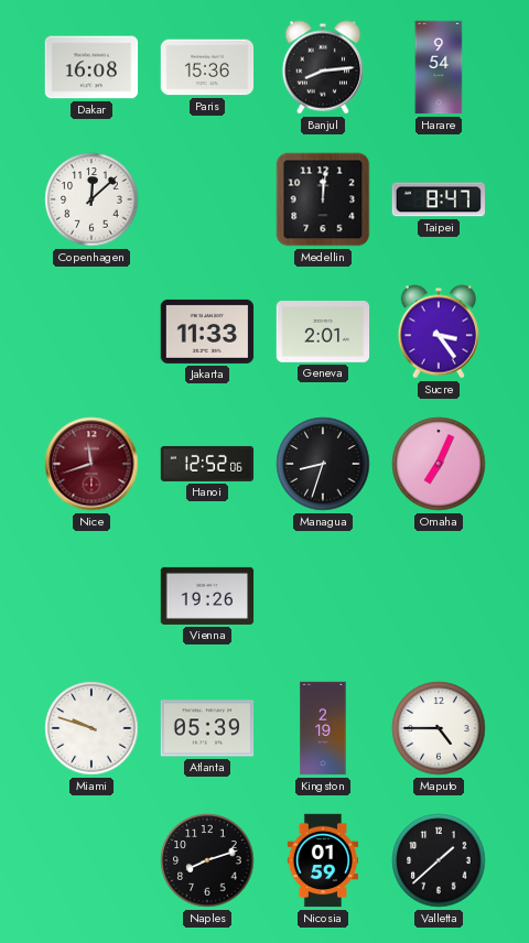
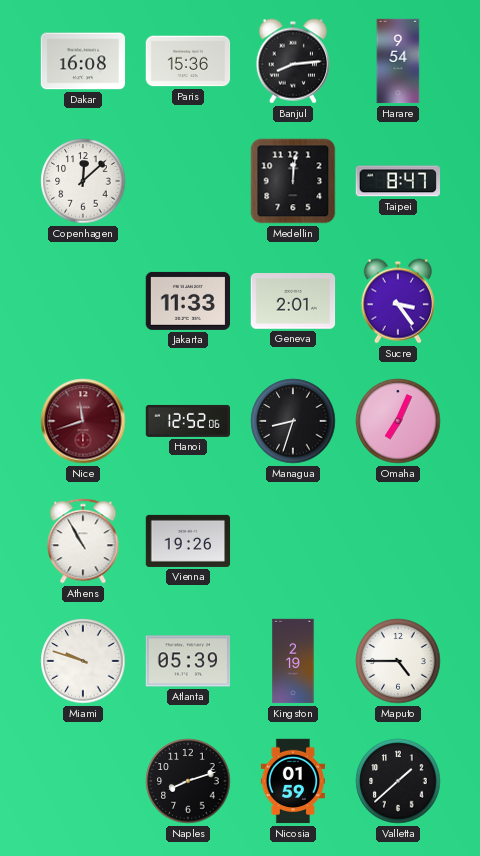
Athens: none -> 10:55
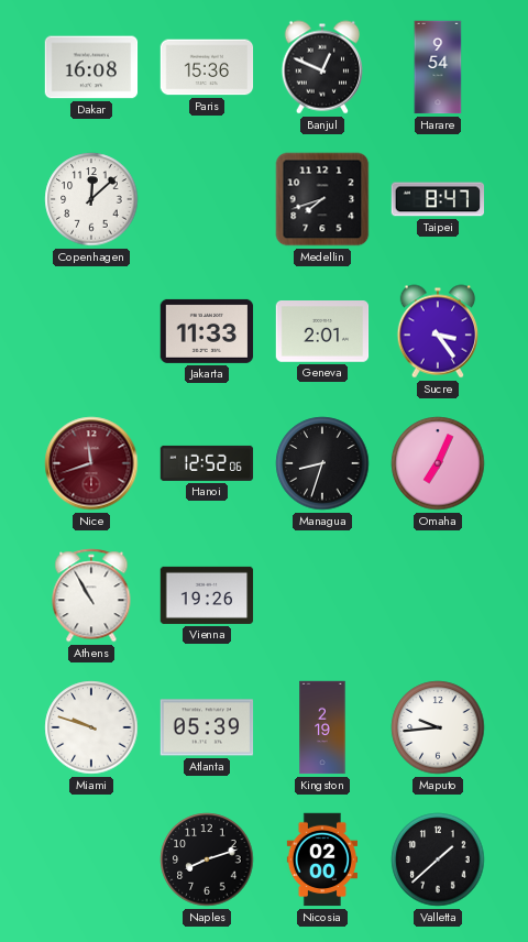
Banjul: 8:14 -> 12:49
Medellin: 12:01 -> 7:42
Maputo: 4:45 -> 9:44
Nicosia: 01:59 -> 02:00
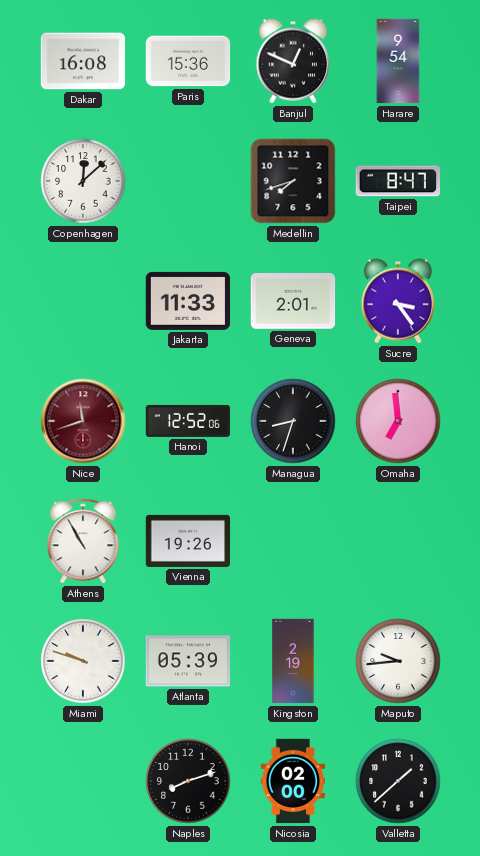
Omaha: 7:04 -> 6:59
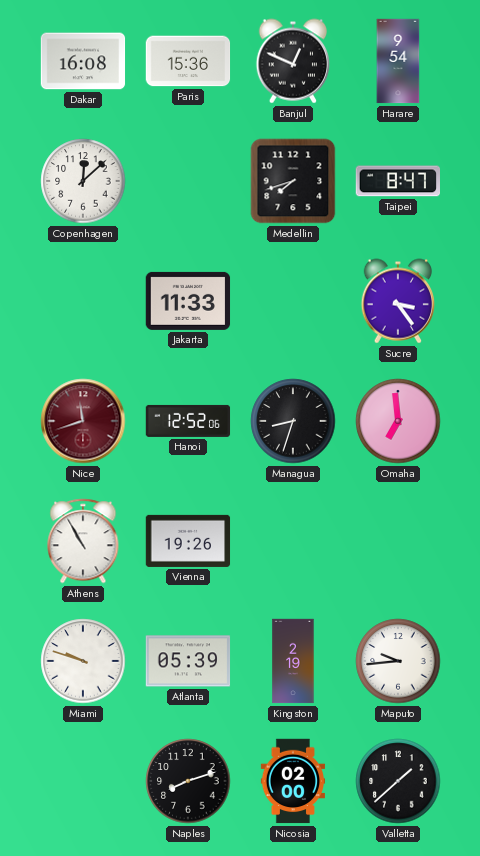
Geneva: 2:01 -> none
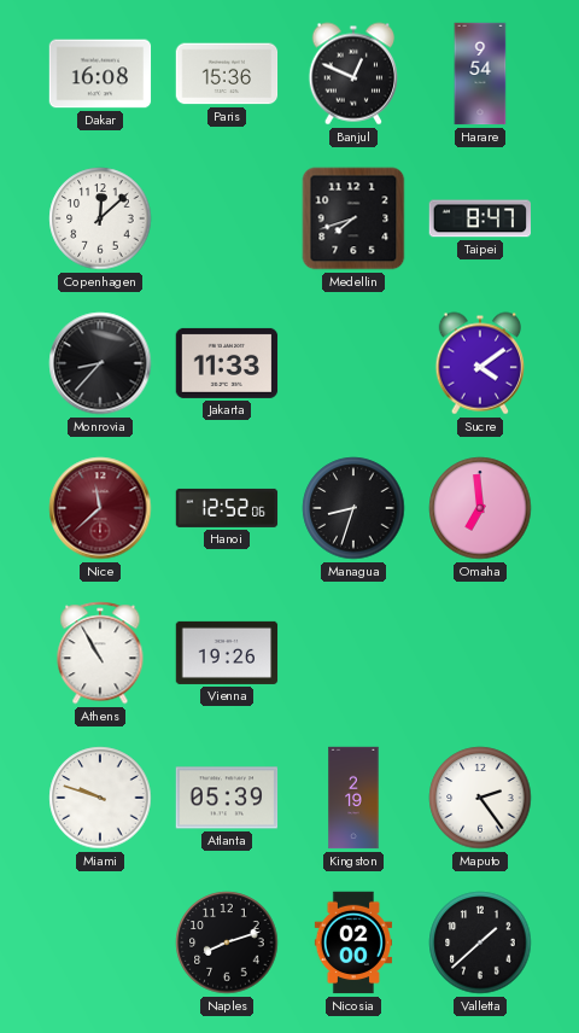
Monrovia: none -> 8:37
Sucre: 3:24 -> 4:09
Nice: 11:42 -> 11:38
Maputo: 9:44 -> 2:24
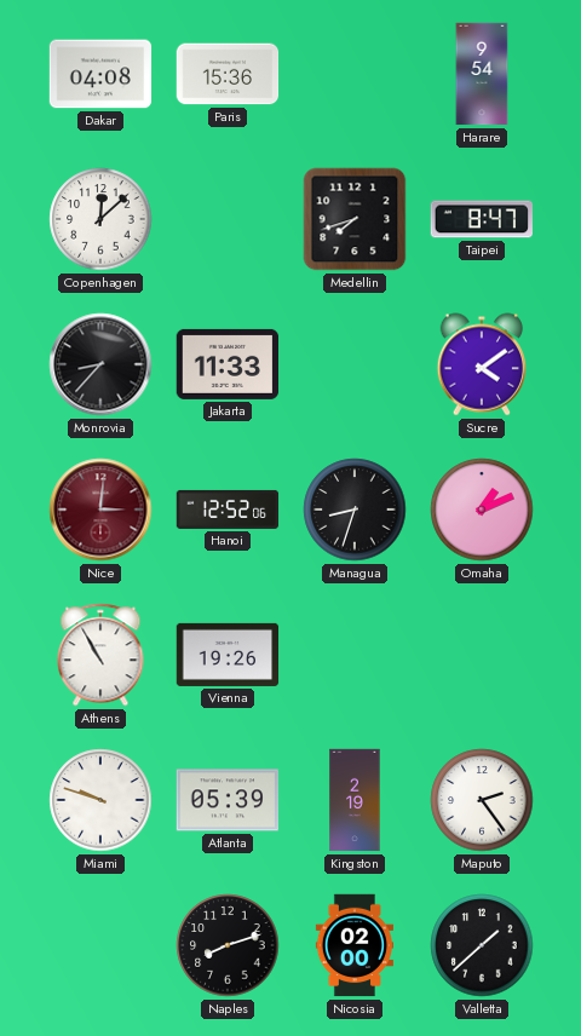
Dakar: 16:08 -> 04:08
Banjul: 12:49 -> none
Nice: 11:38 -> 3:01
Omaha: 6:59 -> 1:11
